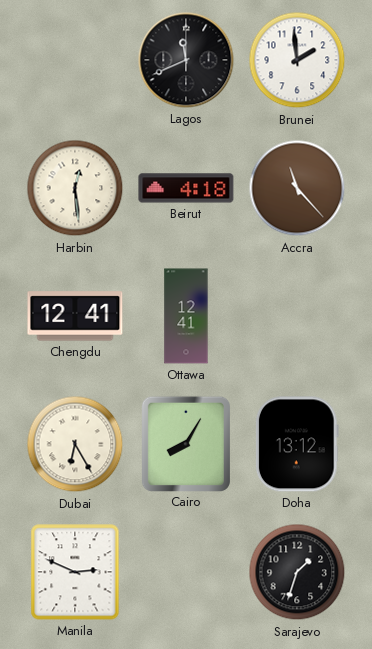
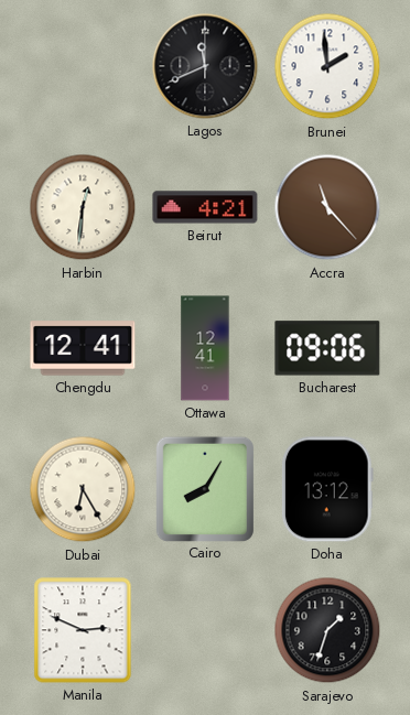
Harbin: 12:29 -> 12:31
Beirut: 4:18 -> 4:21
Bucharest: none -> 09:06
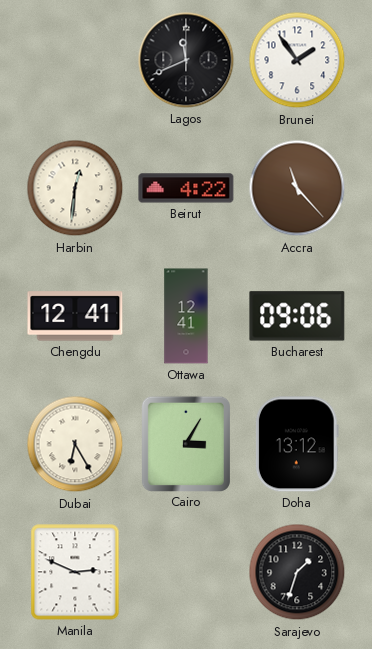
Brunei: 1:59 -> 1:54
Beirut: 4:21 -> 4:22
Cairo: 8:05 -> 3:05
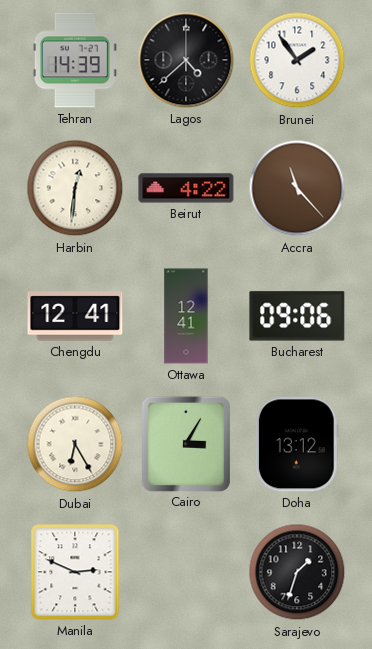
Tehran: none -> 14:39
Lagos: 11:41 -> 4:38
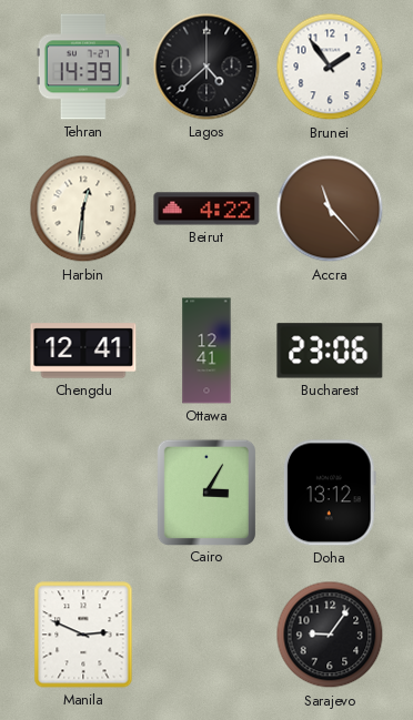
Bucharest: 09:06 -> 23:06
Dubai: 6:25 -> none
Sarajevo: 1:33 -> 9:06
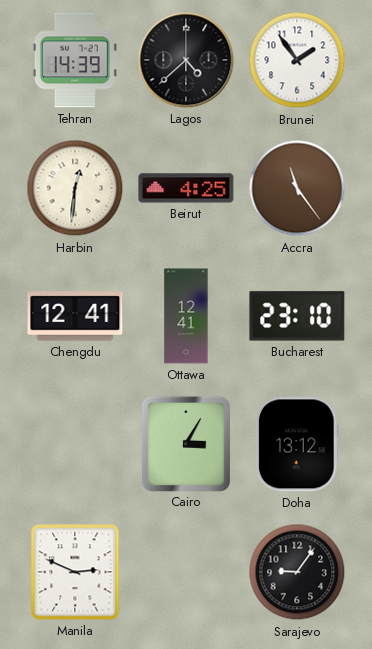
Beirut: 4:22 -> 4:25
Accra: 11:23 -> 11:24
Bucharest: 23:06 -> 23:10
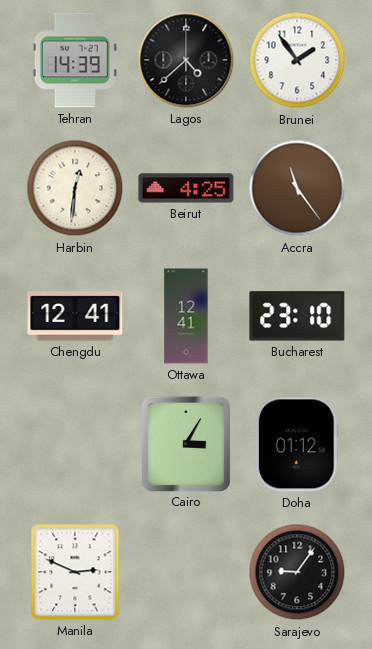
Doha: 13:12 -> 01:12
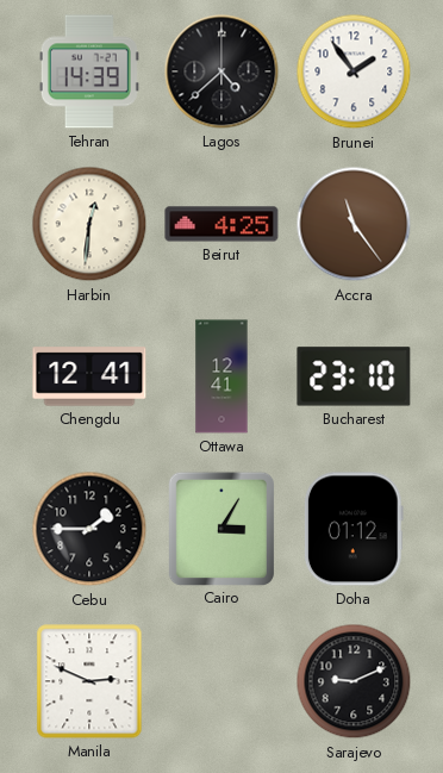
Cebu: none -> 1:45
Sarajevo: 9:06 -> 9:11
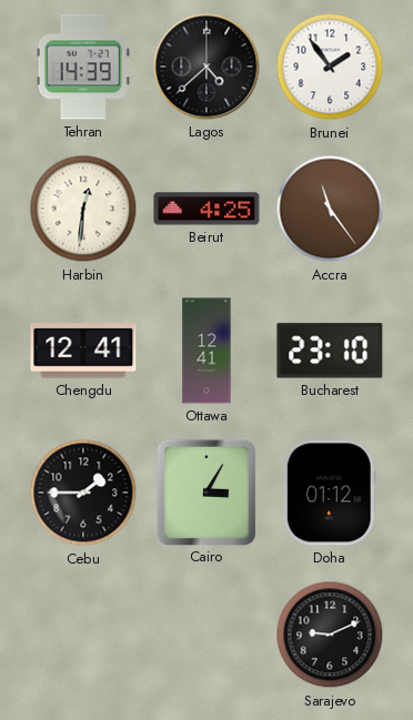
Manila: 2:49 -> none
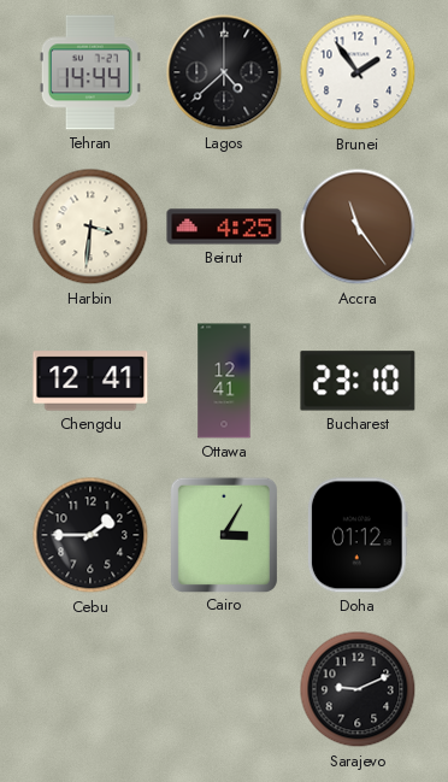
Tehran: 14:39 -> 14:44
Harbin: 12:31 -> 3:31
